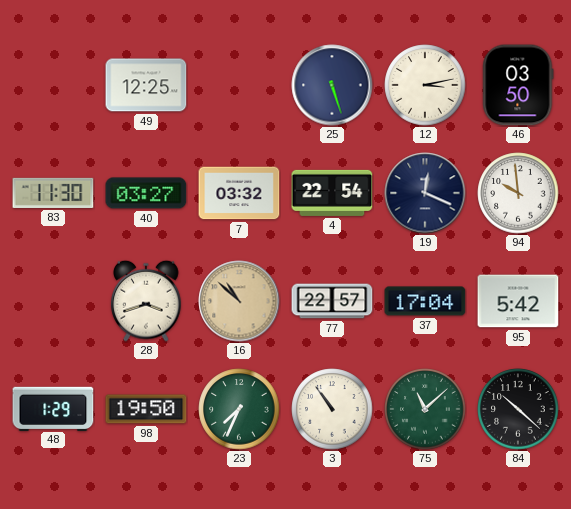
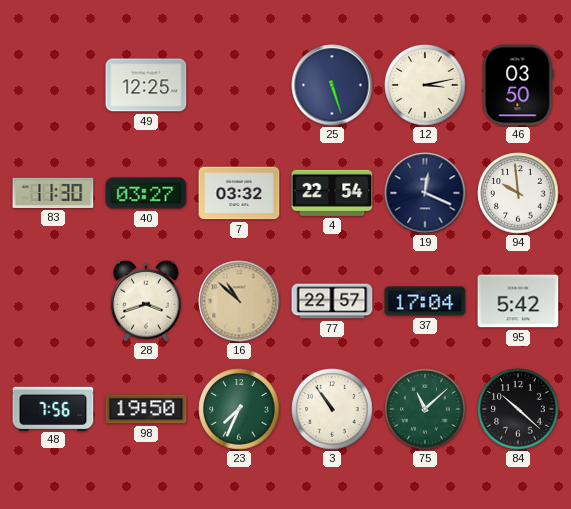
48: 1:29 -> 7:56
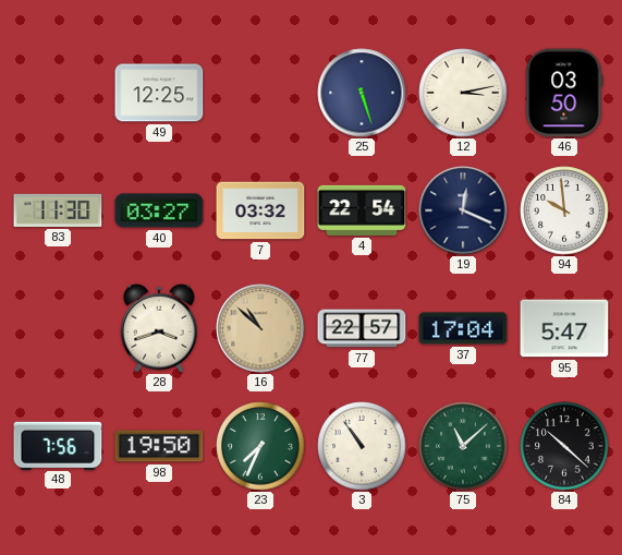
95: 5:42 -> 5:47
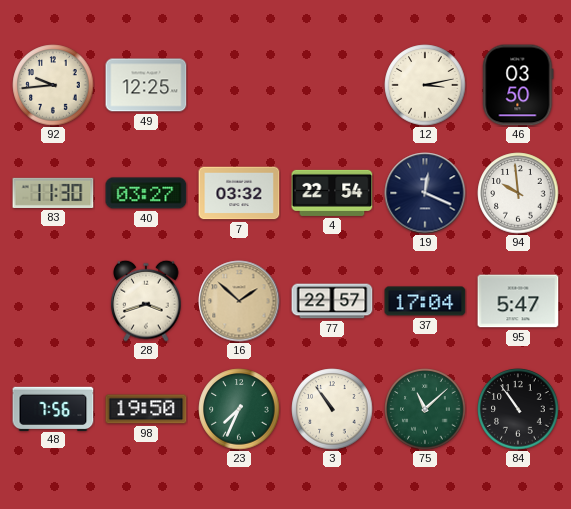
92: none -> 9:44
25: 5:27 -> none
16: 10:52 -> 1:52
84: 10:22 -> 10:54
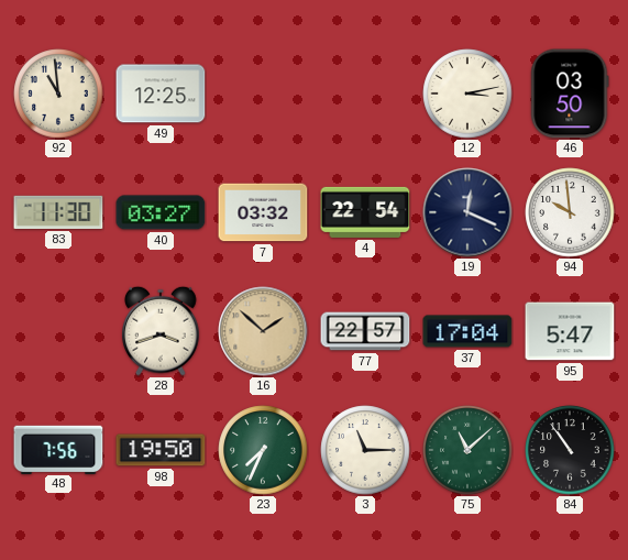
92: 9:44 -> 10:59
3: 10:54 -> 11:15
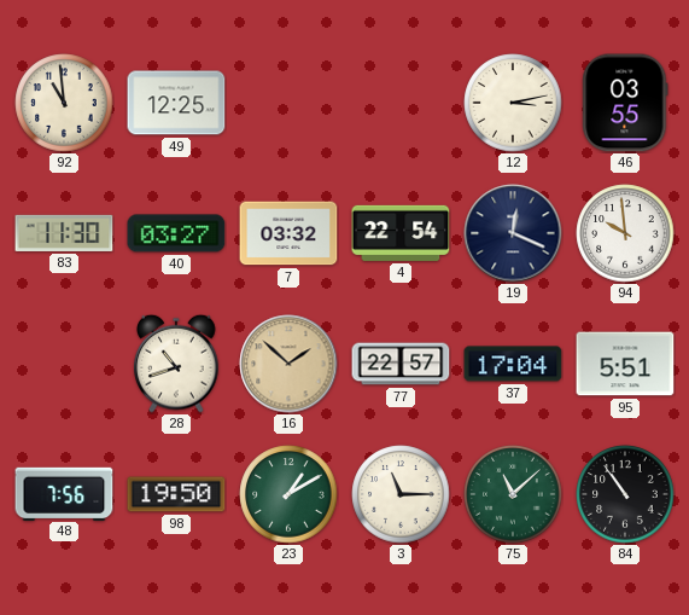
46: 03:50 -> 03:55
28: 3:42 -> 10:42
95: 5:47 -> 5:51
23: 7:34 -> 1:10
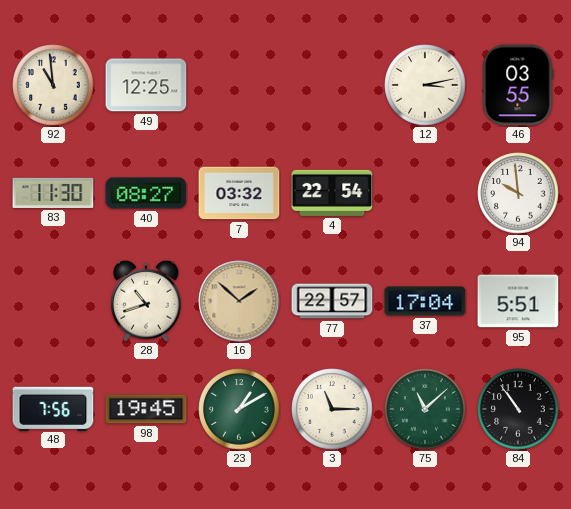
40: 03:27 -> 08:27
19: 12:19 -> none
98: 19:50 -> 19:45
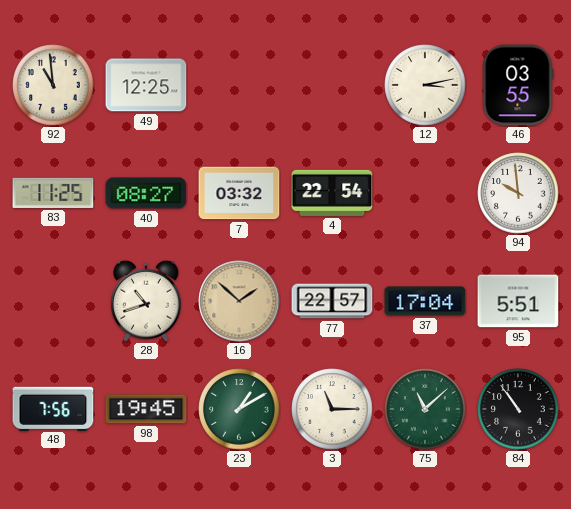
83: 11:30 -> 11:25
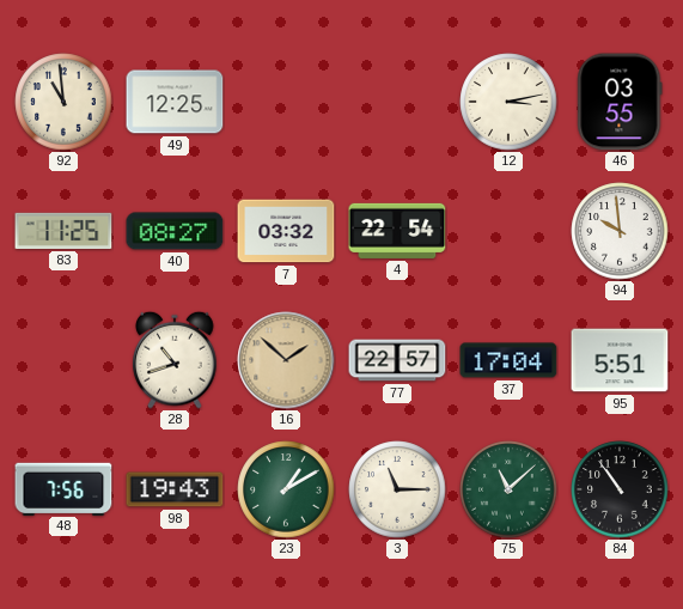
98: 19:45 -> 19:43
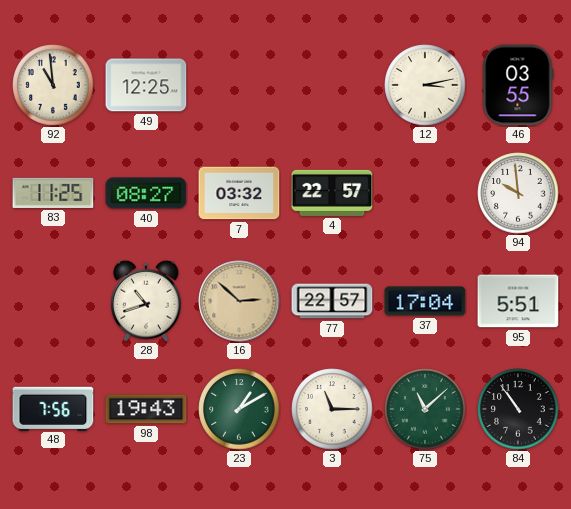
4: 22:54 -> 22:57
16: 1:52 -> 2:52
